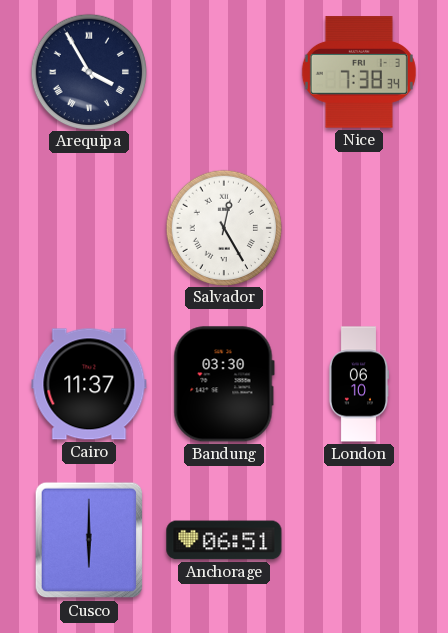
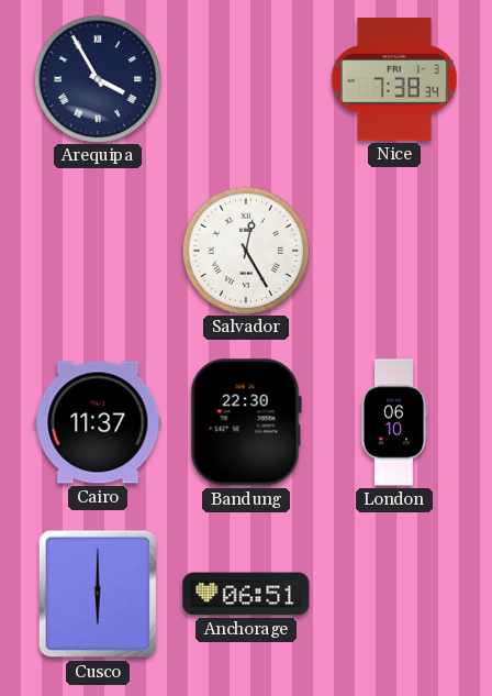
Bandung: 03:30 -> 22:30
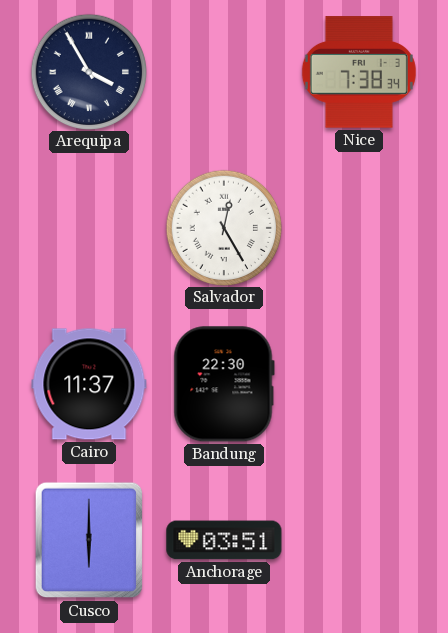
London: 06:10 -> none
Anchorage: 06:51 -> 03:51
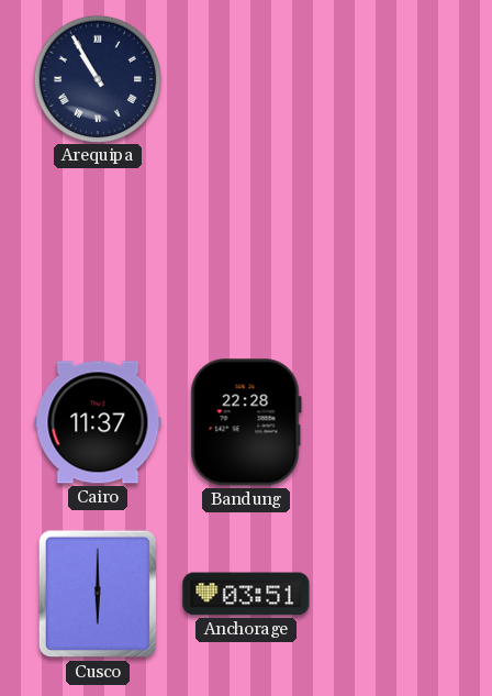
Arequipa: 3:55 -> 10:55
Nice: 7:38 -> none
Salvador: 12:25 -> none
Bandung: 22:30 -> 22:28
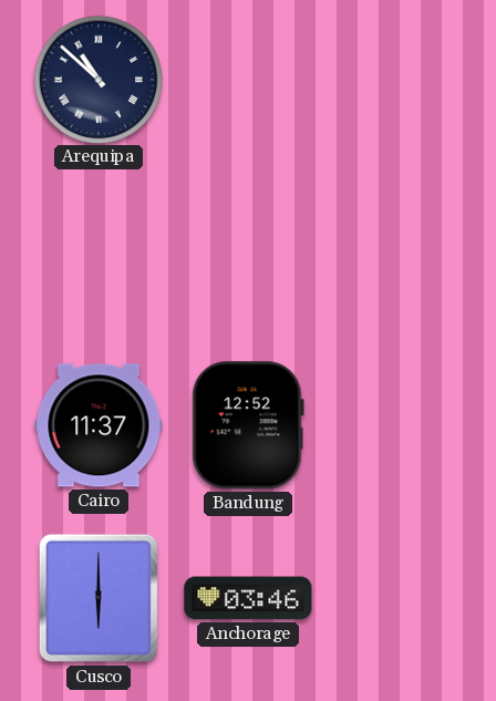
Arequipa: 10:55 -> 10:52
Bandung: 22:28 -> 12:52
Anchorage: 03:51 -> 03:46
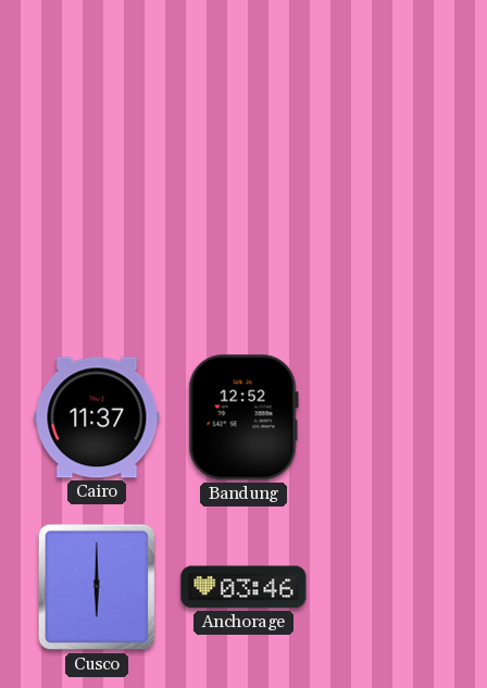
Arequipa: 10:52 -> none
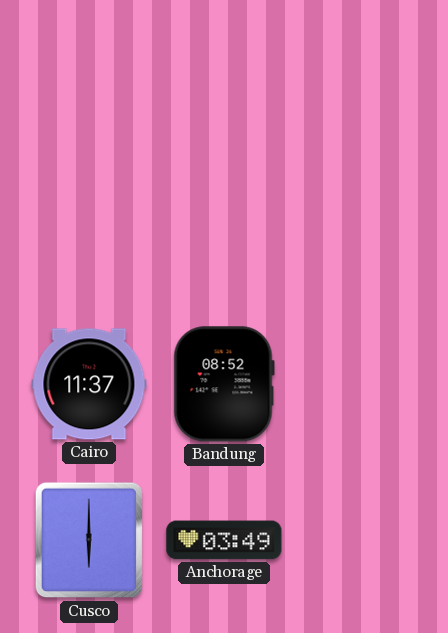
Bandung: 12:52 -> 08:52
Anchorage: 03:46 -> 03:49
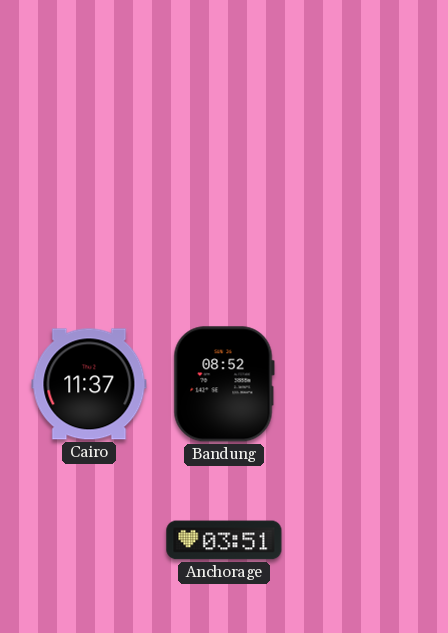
Cusco: 6:00 -> none
Anchorage: 03:49 -> 03:51
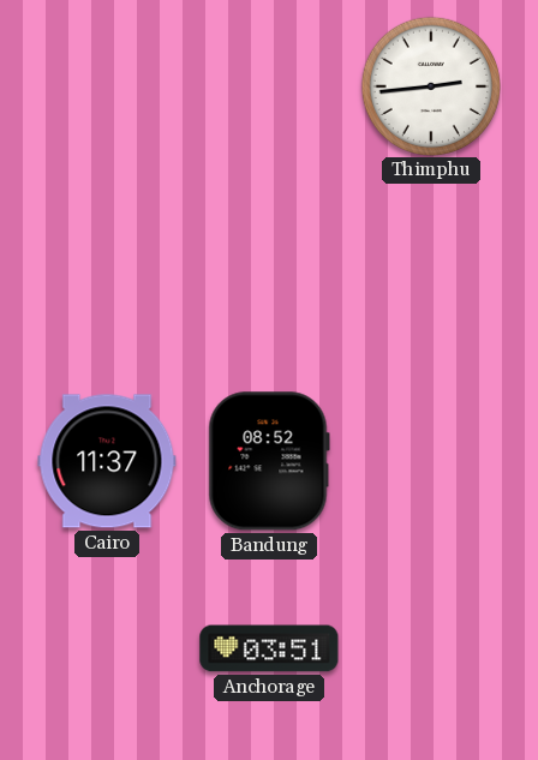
Thimphu: none -> 2:44
